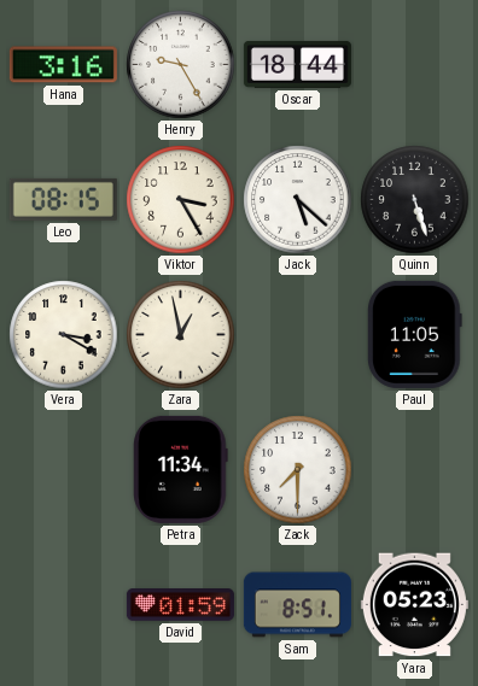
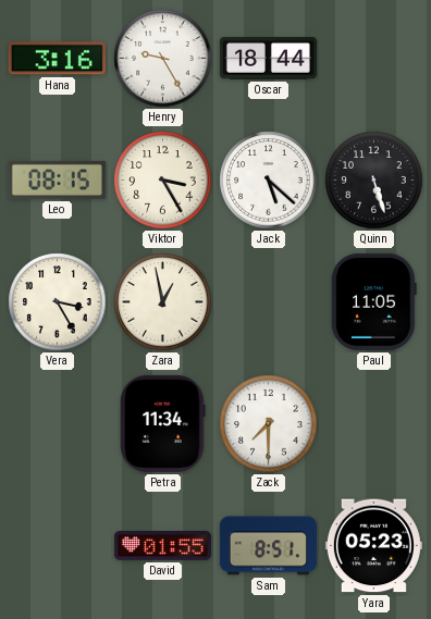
Vera: 3:20 -> 3:25
David: 01:59 -> 01:55
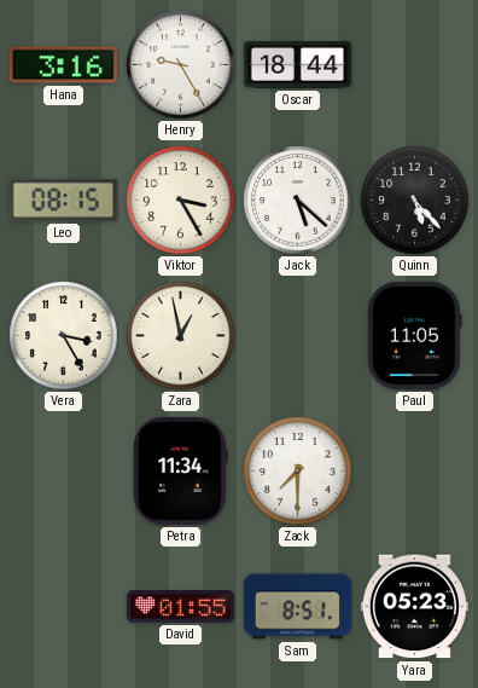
Quinn: 5:27 -> 5:23
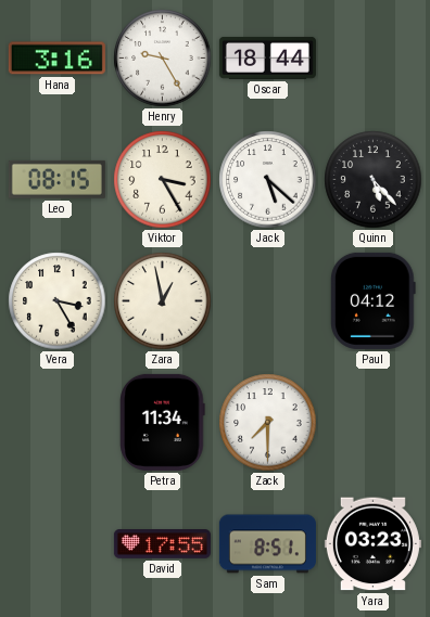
Paul: 11:05 -> 04:12
David: 01:55 -> 17:55
Yara: 05:23 -> 03:23
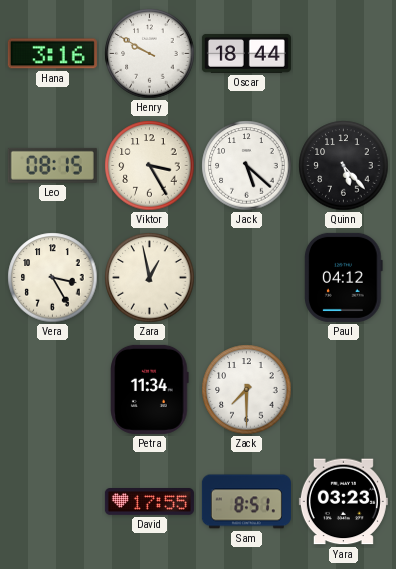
Henry: 9:25 -> 9:50
